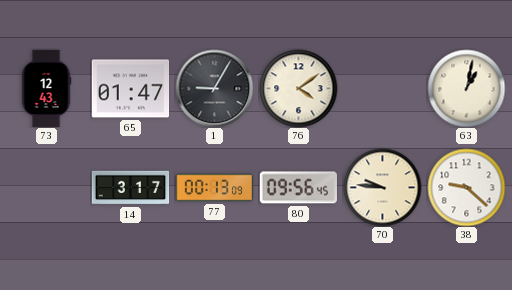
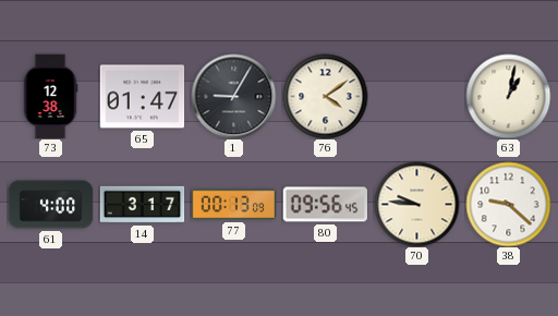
73: 12:43 -> 12:38
61: none -> 4:00
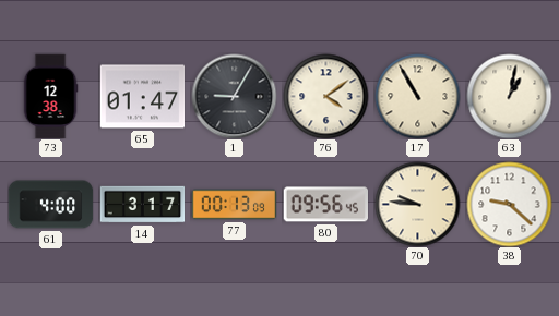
17: none -> 10:55
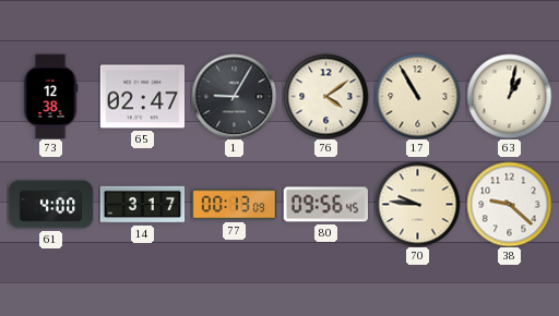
65: 01:47 -> 02:47
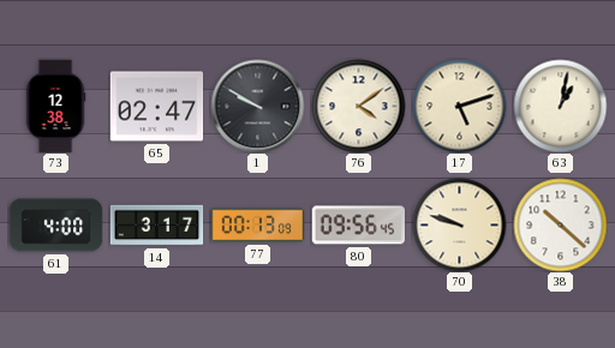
1: 9:05 -> 9:50
17: 10:55 -> 5:12
70: 9:46 -> 9:48
38: 9:22 -> 10:22
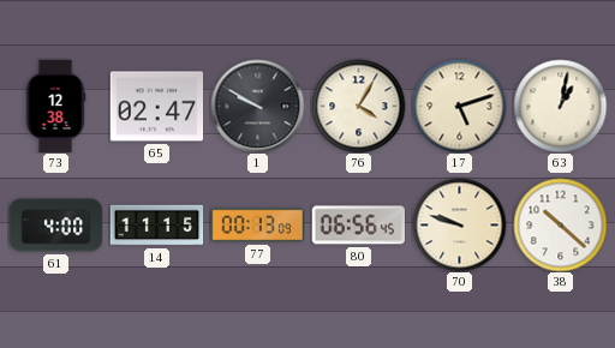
76: 4:09 -> 4:05
14: 3:17 -> 11:15
80: 09:56 -> 06:56
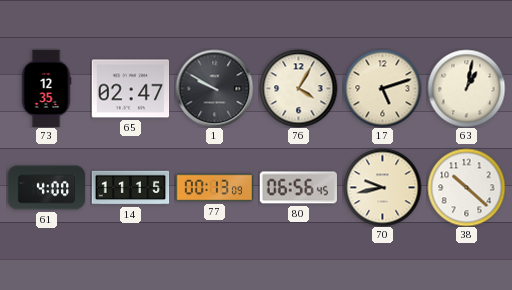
73: 12:38 -> 12:35
70: 9:48 -> 9:43
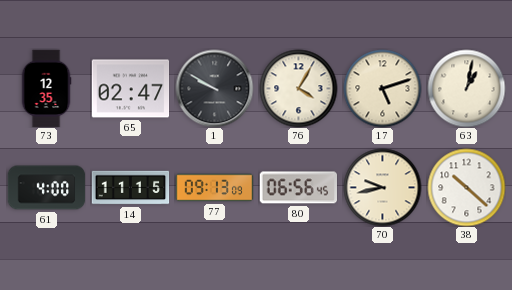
77: 00:13 -> 09:13
